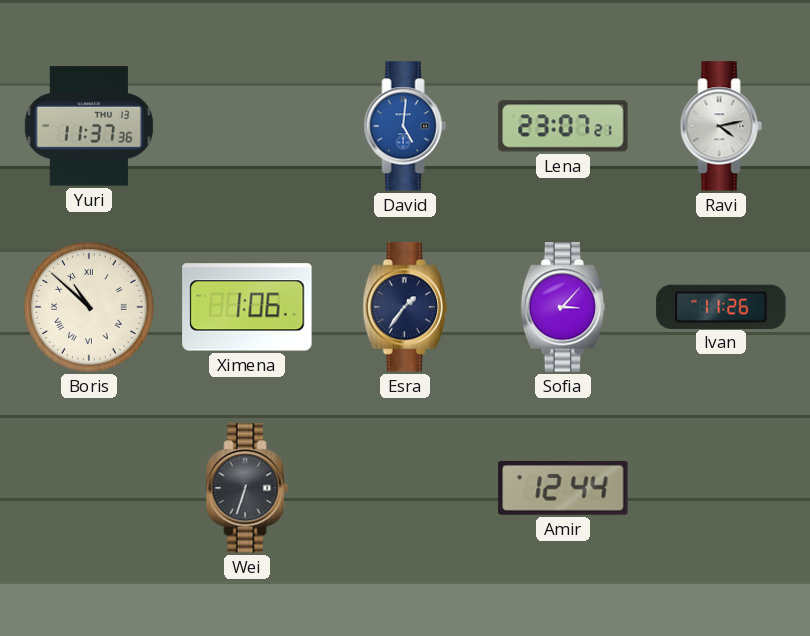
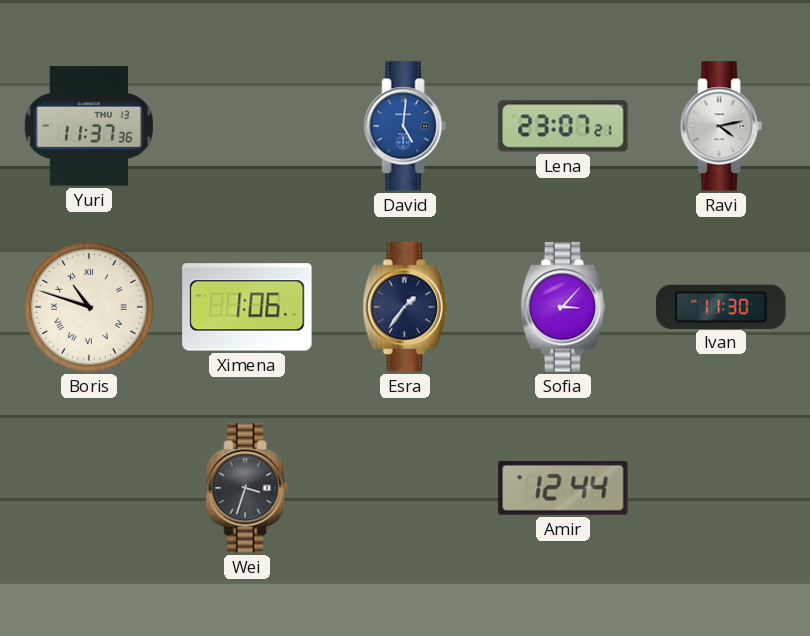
Boris: 10:52 -> 10:48
Ivan: 11:26 -> 11:30
Wei: 6:33 -> 3:33
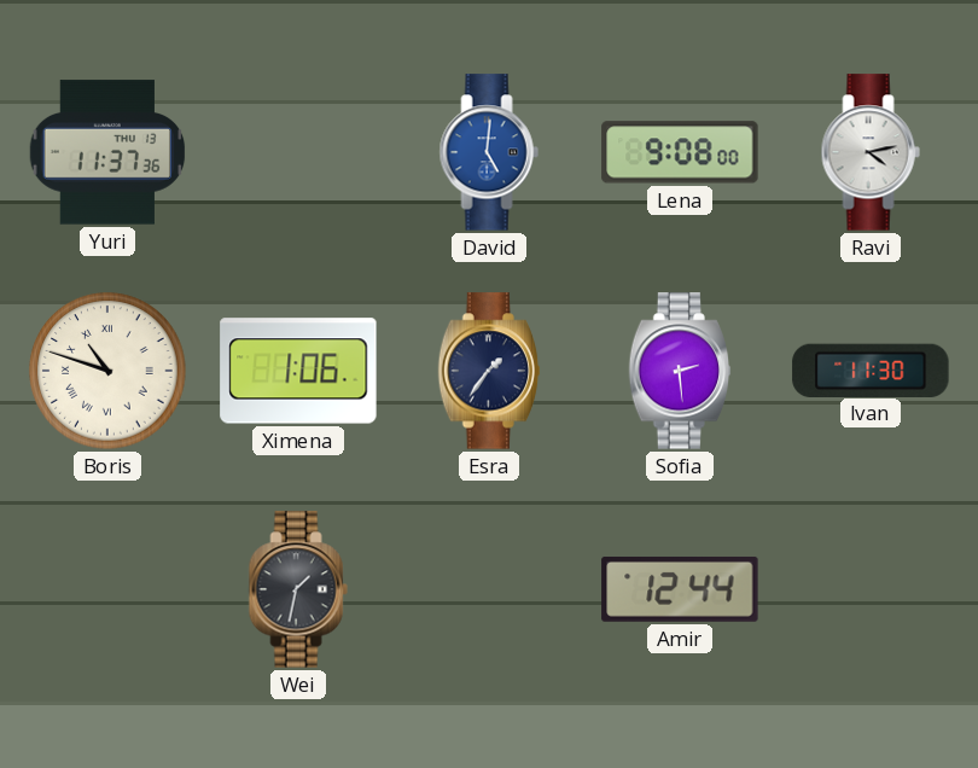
Lena: 23:07 -> 9:08
Sofia: 3:07 -> 2:29
Wei: 3:33 -> 1:32
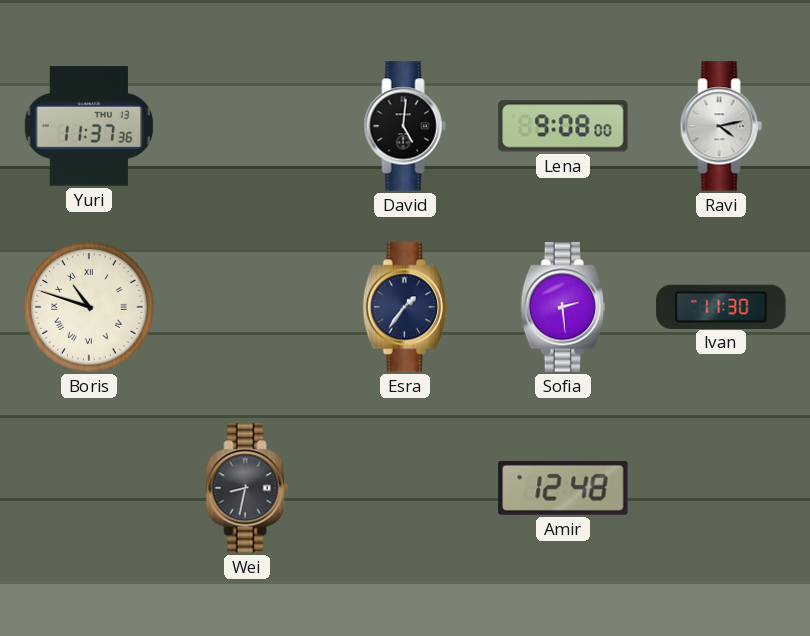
David dial: blue -> black
Ximena: 1:06 -> none
Wei: 1:32 -> 8:32
Amir: 12:44 -> 12:48
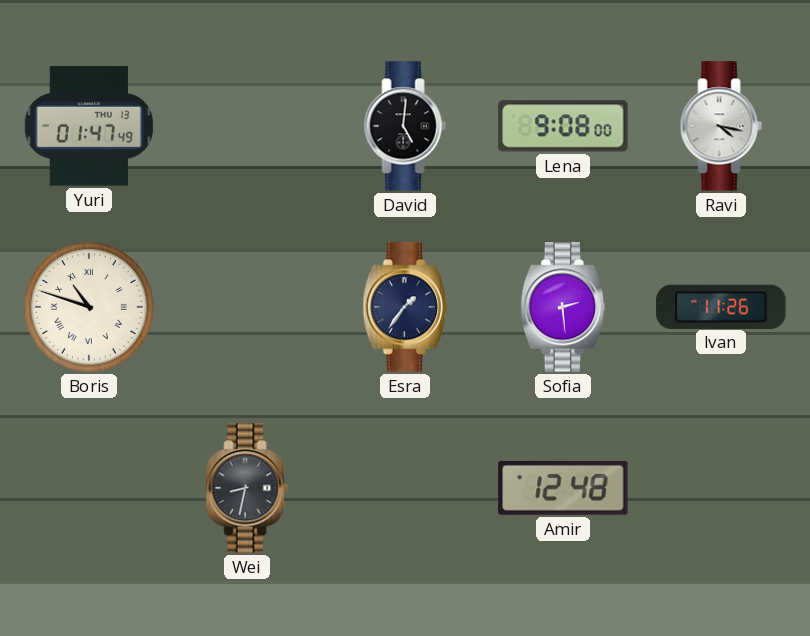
Yuri: 11:37 -> 01:47
Ravi: 4:13 -> 4:17
Ivan: 11:30 -> 11:26
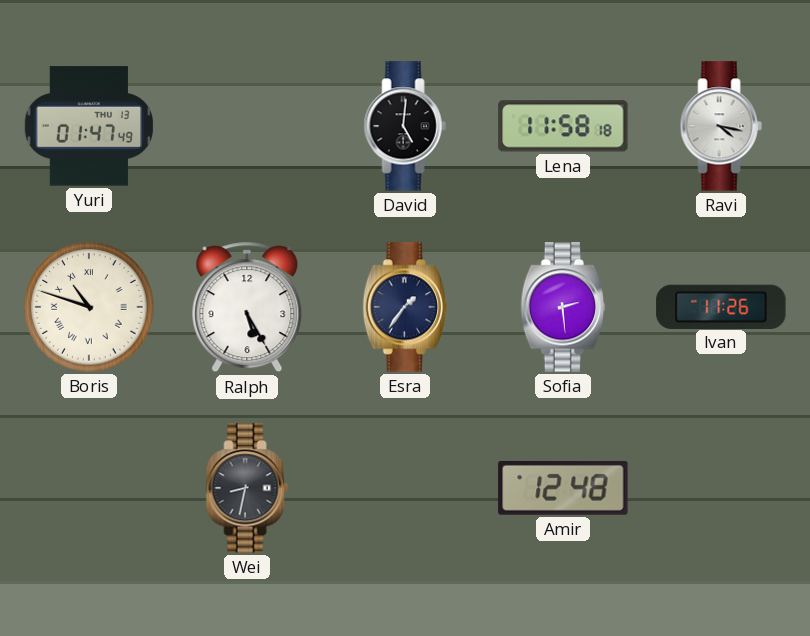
Lena: 9:08 -> 11:58
Ralph: none -> 5:25
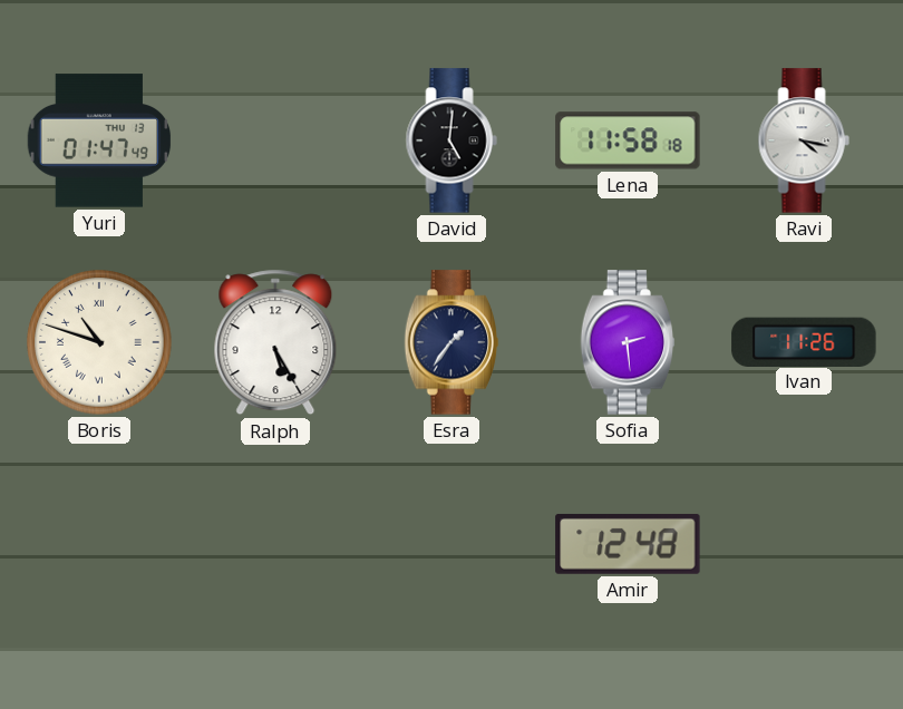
Wei: 8:32 -> none
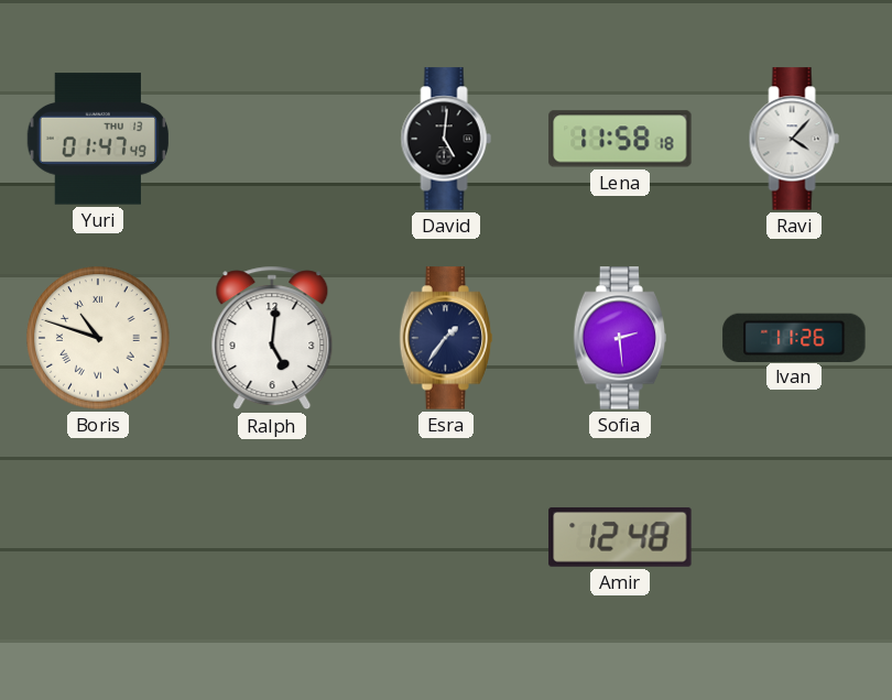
Ravi: 4:17 -> 4:07
Ralph: 5:25 -> 5:01
